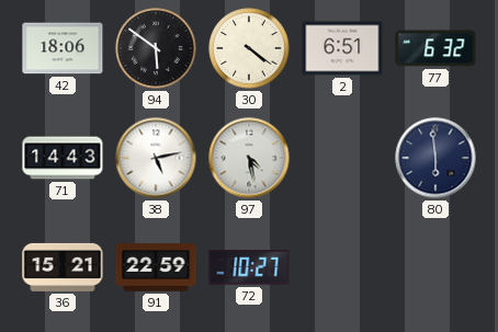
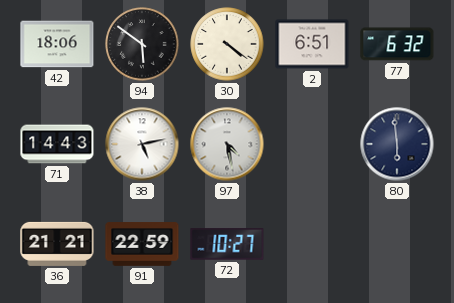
36: 15:21 -> 21:21
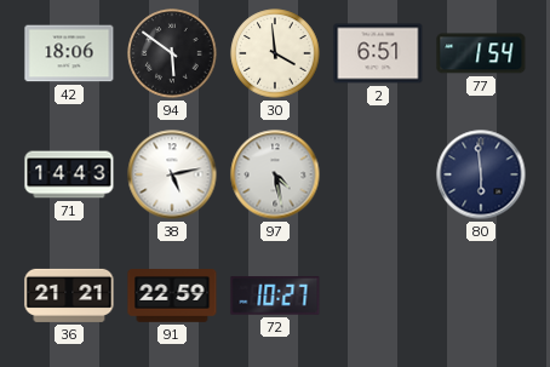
30: 4:21 -> 3:59
77: 6:32 -> 1:54
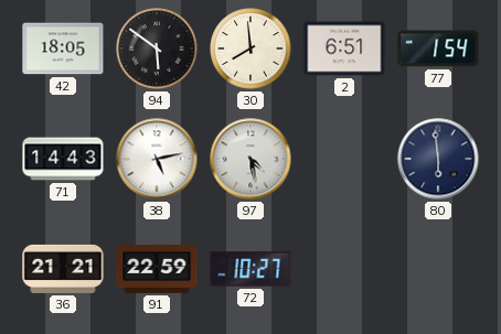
42: 18:06 -> 18:05
30: 3:59 -> 7:59
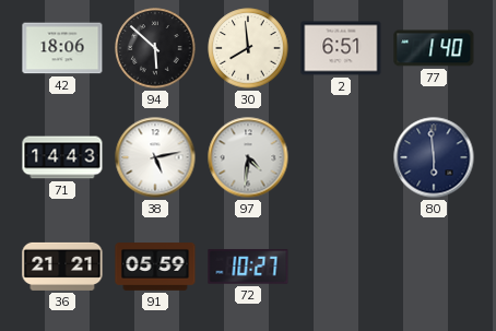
42: 18:05 -> 18:06
94: 5:51 -> 5:52
77: 1:54 -> 1:40
97: 4:28 -> 4:31
91: 22:59 -> 05:59
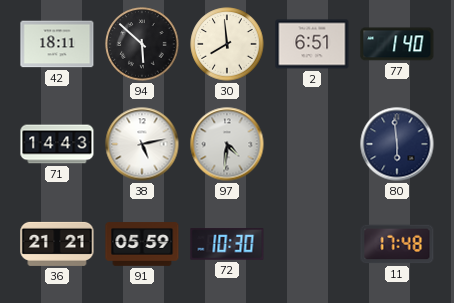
42: 18:06 -> 18:11
72: 10:27 -> 10:30
11: none -> 17:48
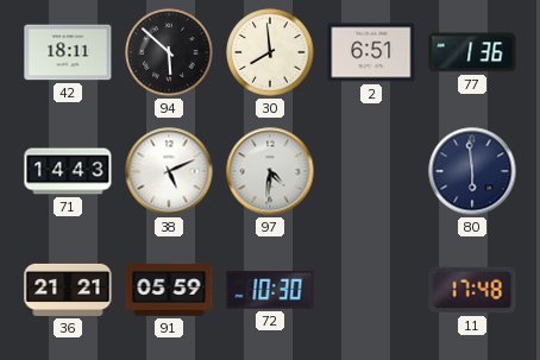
77: 1:40 -> 1:36
38: 5:13 -> 5:11
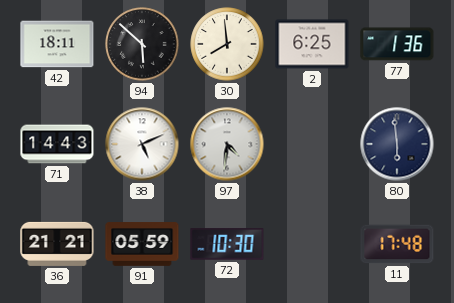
2: 6:51 -> 6:25
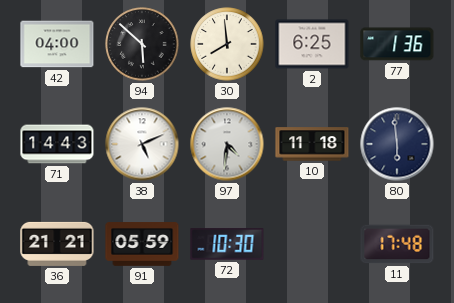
42: 18:11 -> 04:00
10: none -> 11:18
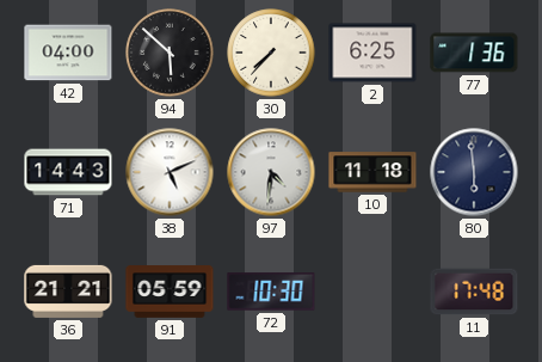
30: 7:59 -> 7:37
